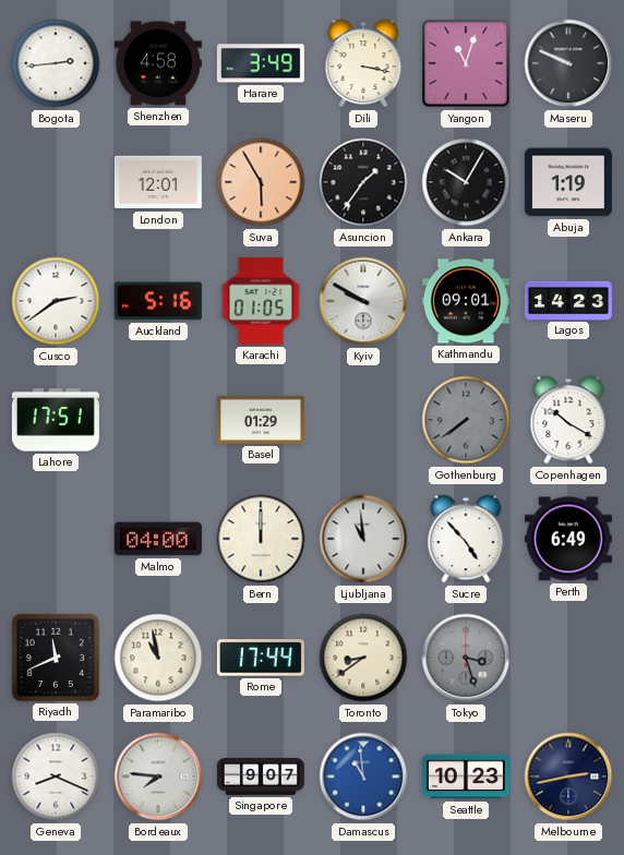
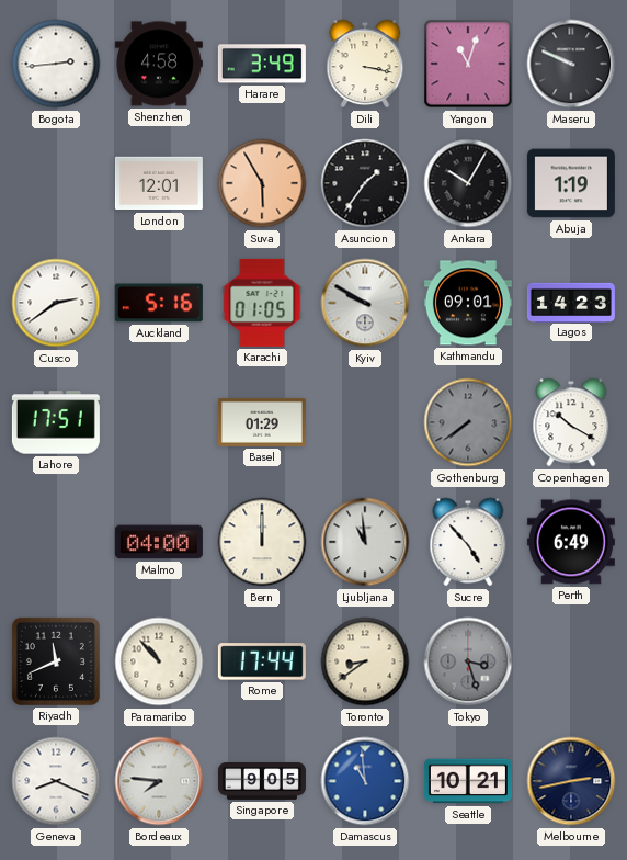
Paramaribo: 10:58 -> 10:53
Singapore: 9:07 -> 9:05
Seattle: 10:23 -> 10:21
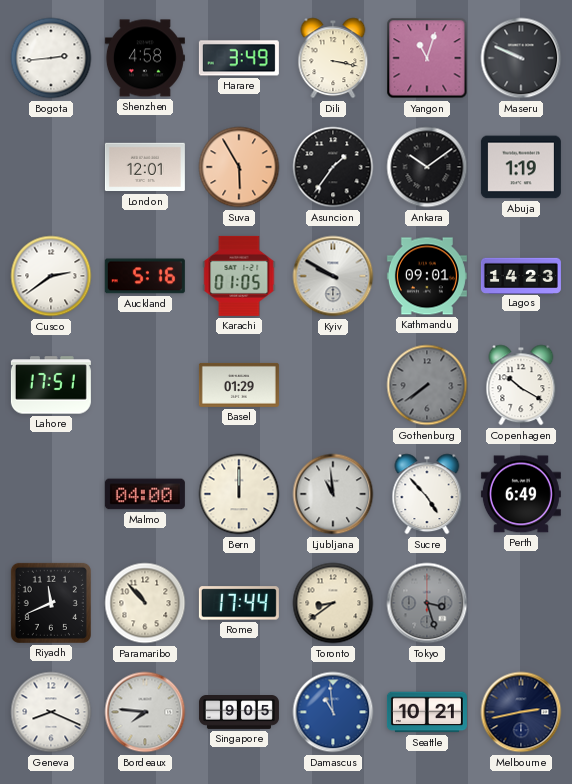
Ankara: 10:05 -> 10:09
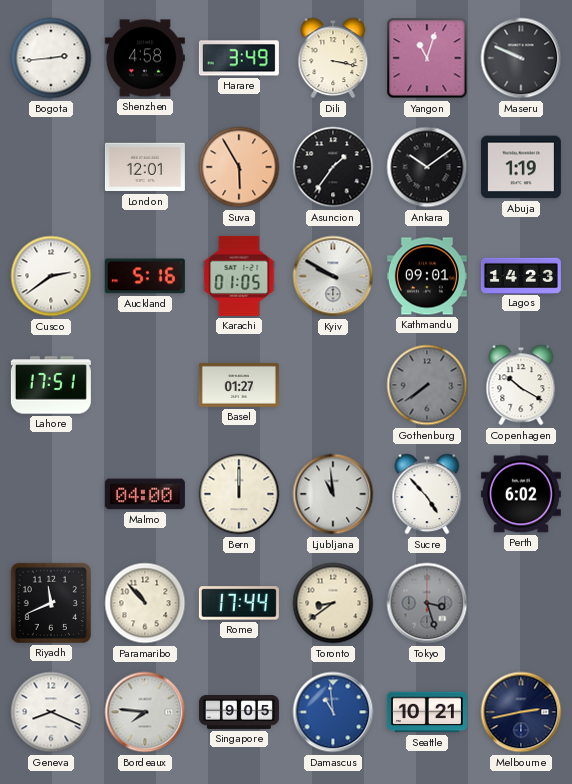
Basel: 01:29 -> 01:27
Perth: 6:49 -> 6:02
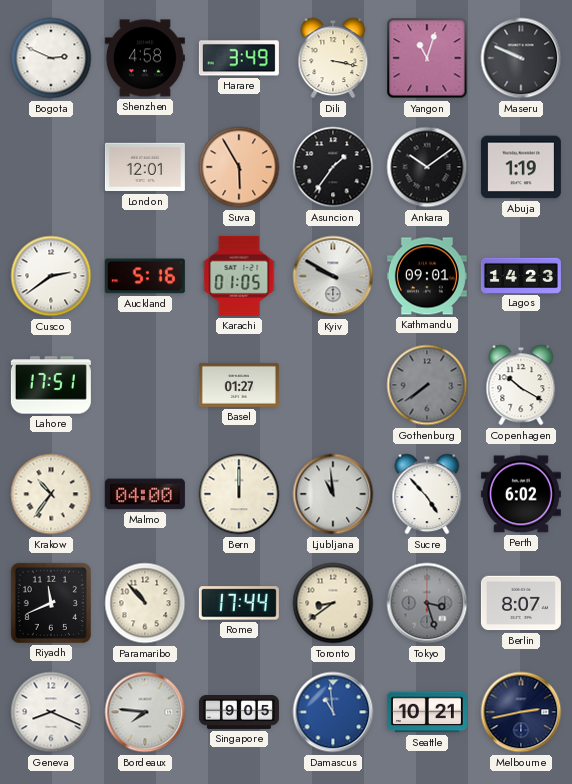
Bogota: 2:44 -> 2:49
Krakow: none -> 10:36
Berlin: none -> 8:07
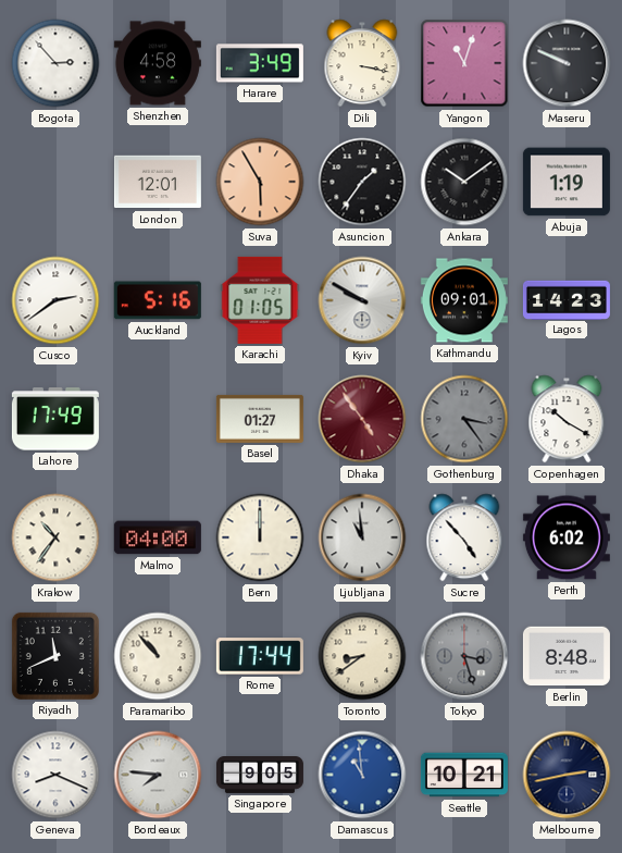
Bogota: 2:49 -> 2:53
Lahore: 17:51 -> 17:49
Dhaka: none -> 4:54
Gothenburg: 7:39 -> 3:24
Berlin: 8:07 -> 8:48
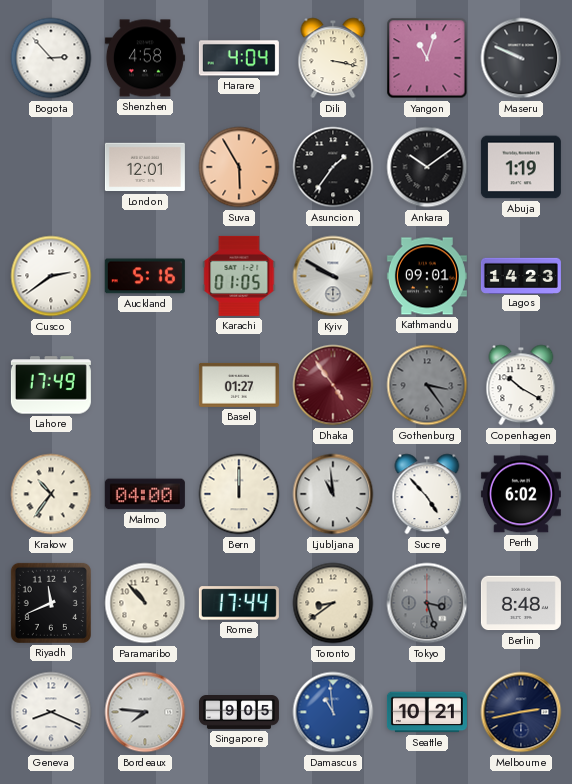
Harare: 3:49 -> 4:04
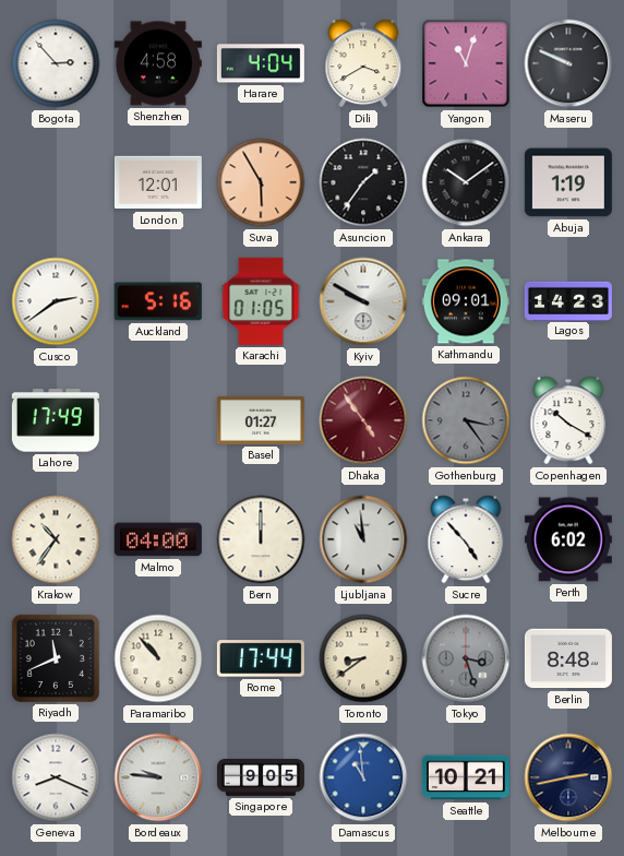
Dili: 3:17 -> 3:40
Bordeaux: 7:46 -> 9:46
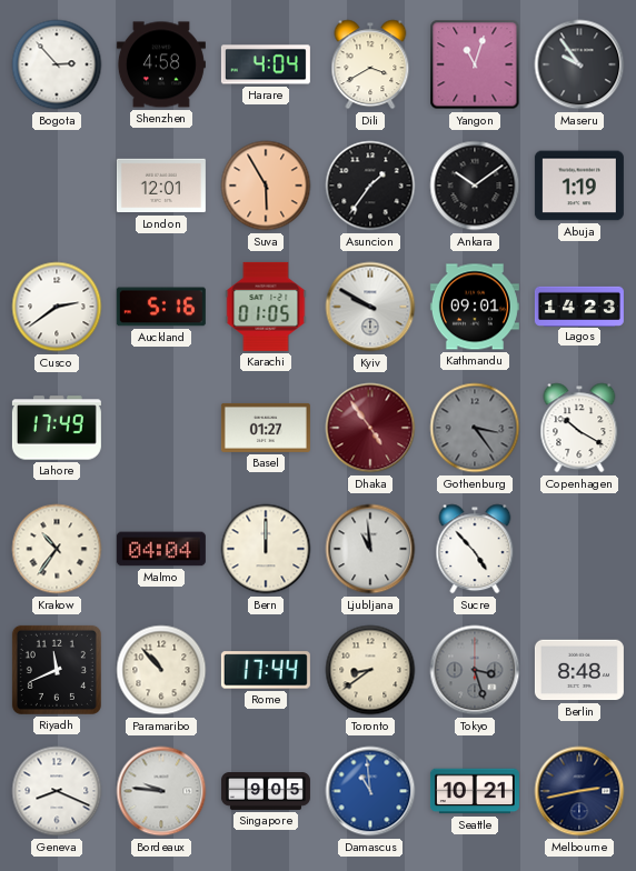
Maseru: 9:49 -> 9:54
Malmo: 04:00 -> 04:04
Perth: 6:02 -> none
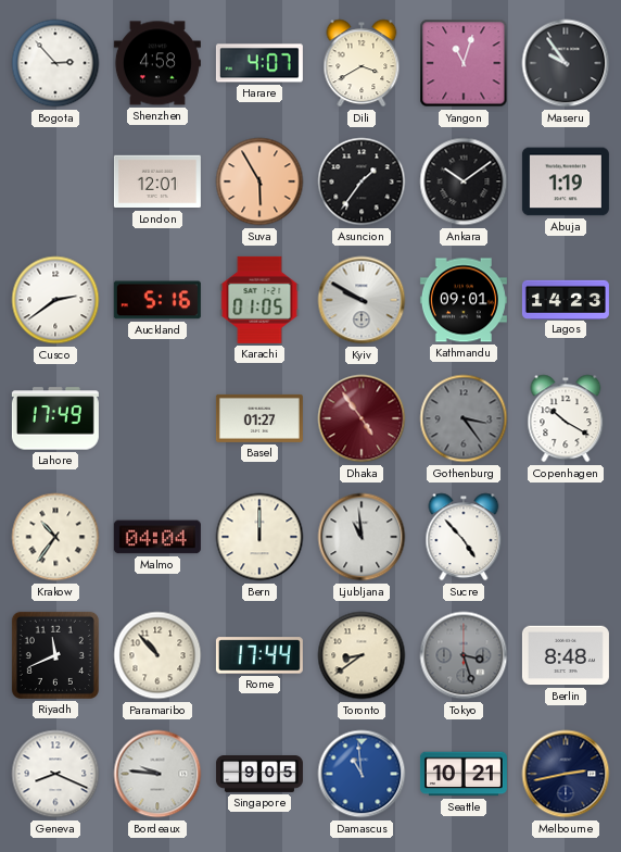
Harare: 4:04 -> 4:07
